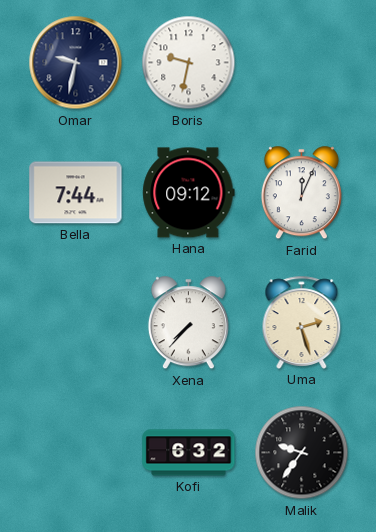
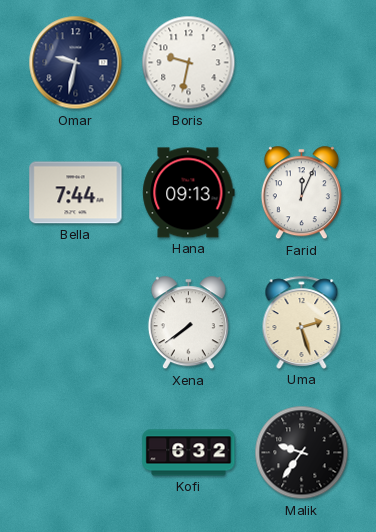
Hana: 09:12 -> 09:13
Xena: 7:37 -> 7:39
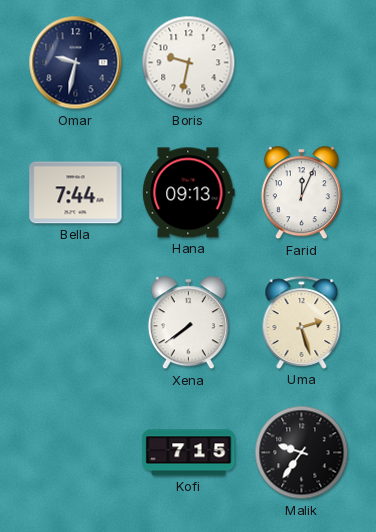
Kofi: 6:32 -> 7:15
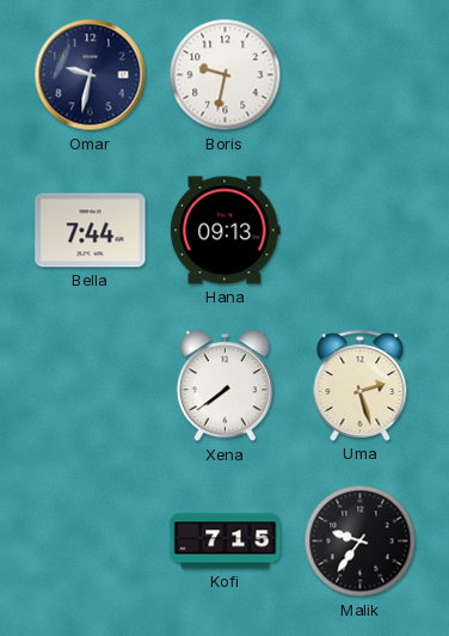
Farid: 12:04 -> none
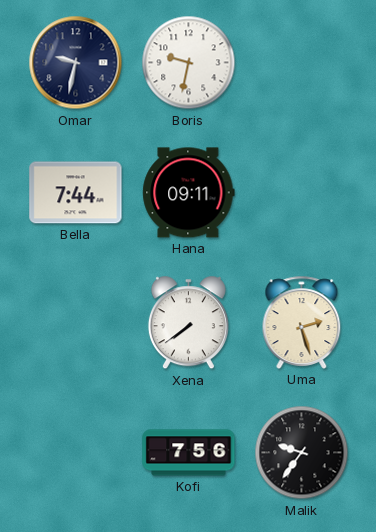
Hana: 09:13 -> 09:11
Kofi: 7:15 -> 7:56
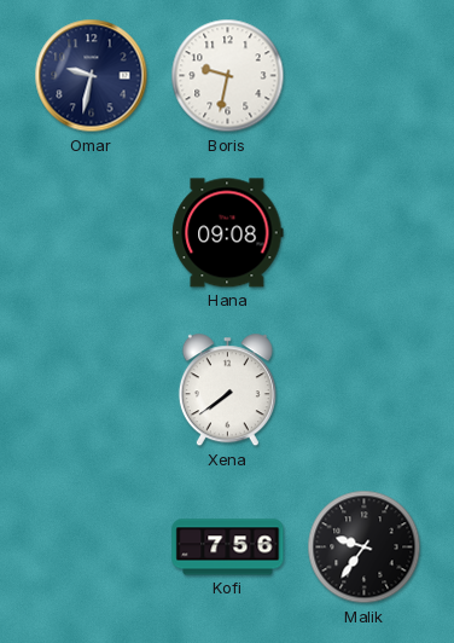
Bella: 7:44 -> none
Hana: 09:11 -> 09:08
Uma: 2:27 -> none
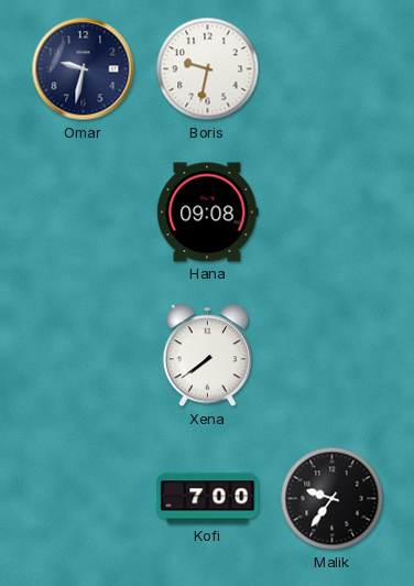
Kofi: 7:56 -> 7:00
